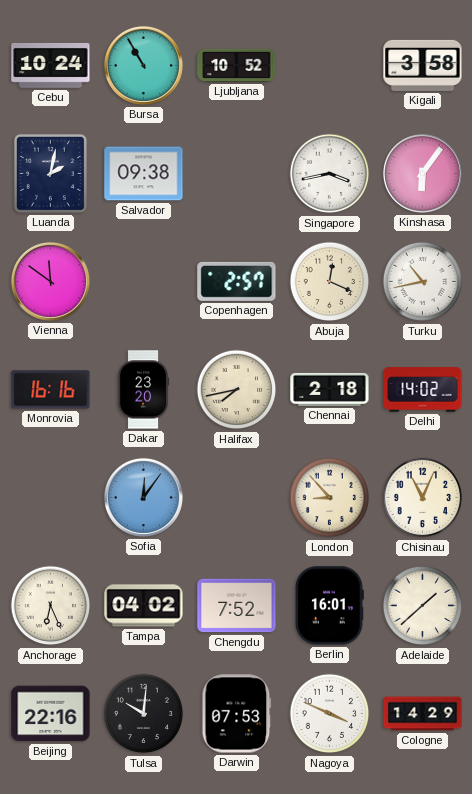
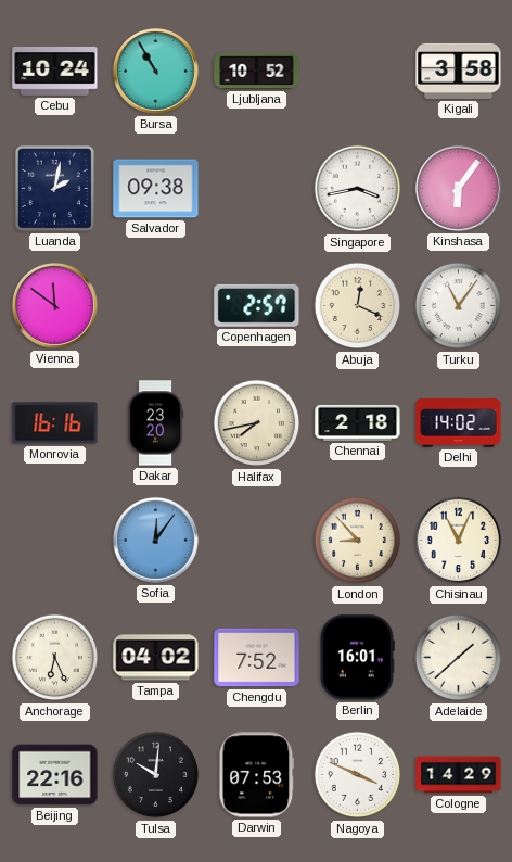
Turku: 10:43 -> 11:06
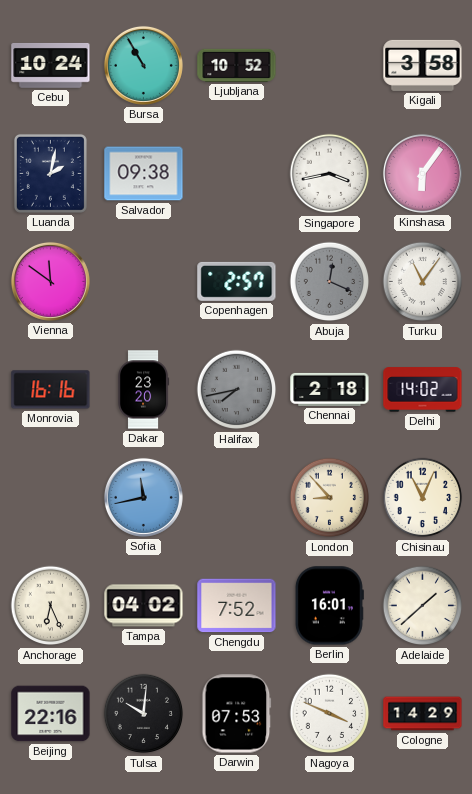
Abuja dial: cream -> grey
Halifax dial: cream -> grey
Sofia: 12:06 -> 11:43
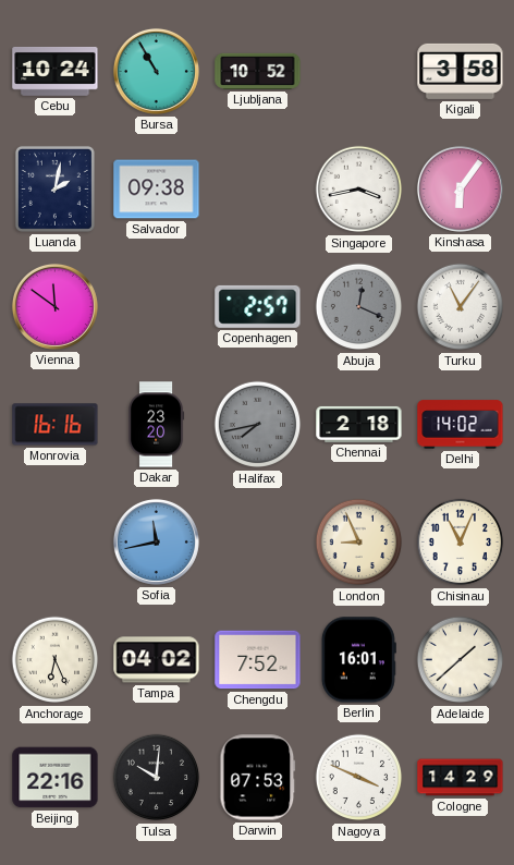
London: 8:53 -> 8:56
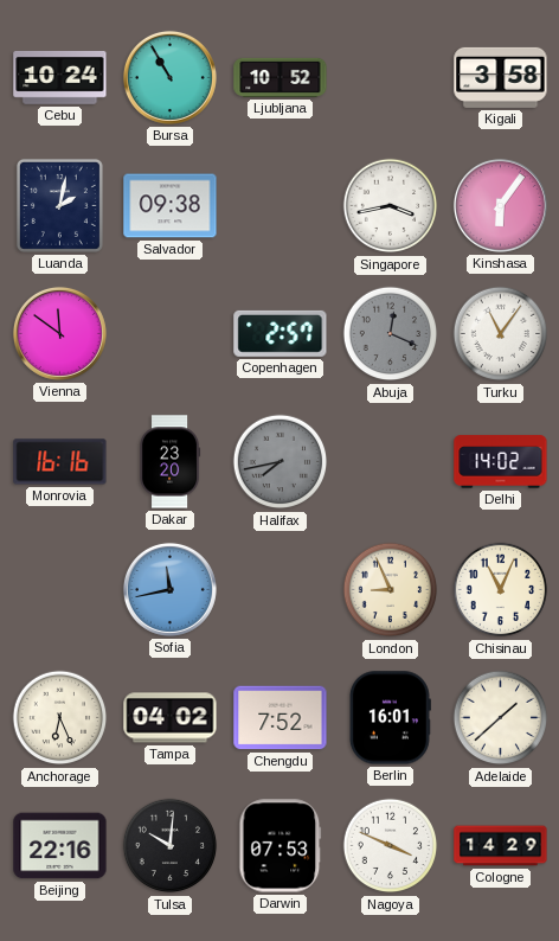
Chennai: 2:18 -> none
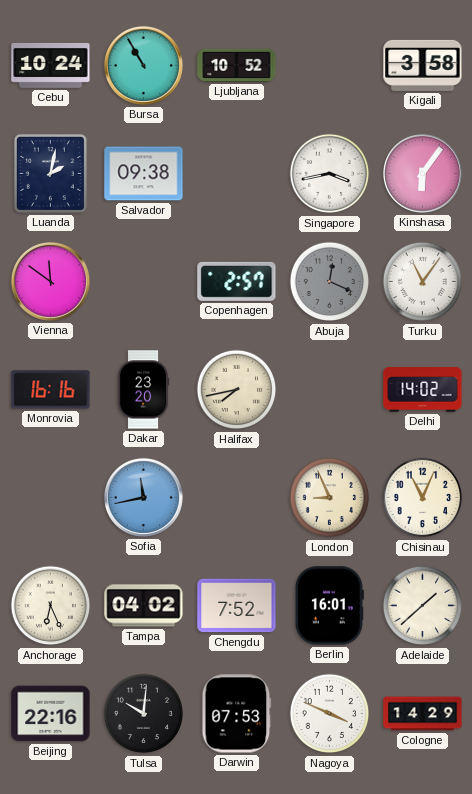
Halifax dial: grey -> cream
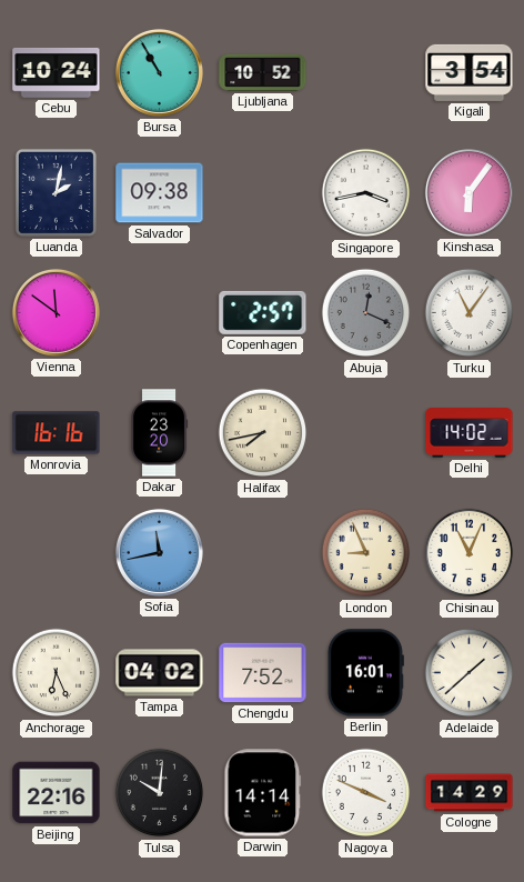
Kigali: 3:58 -> 3:54
Darwin: 07:53 -> 14:14
